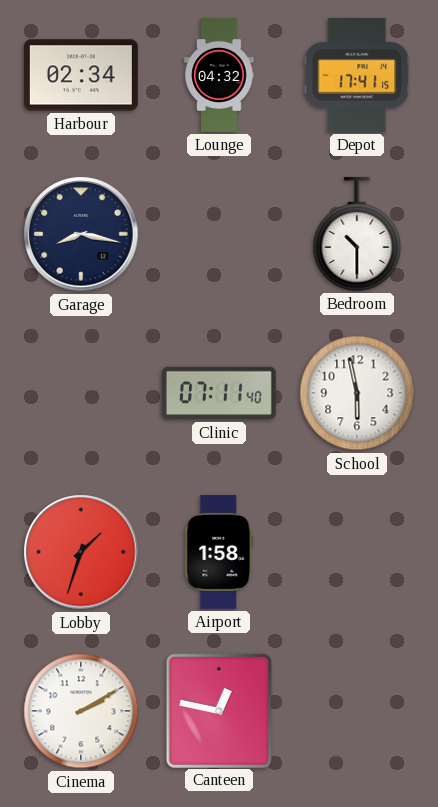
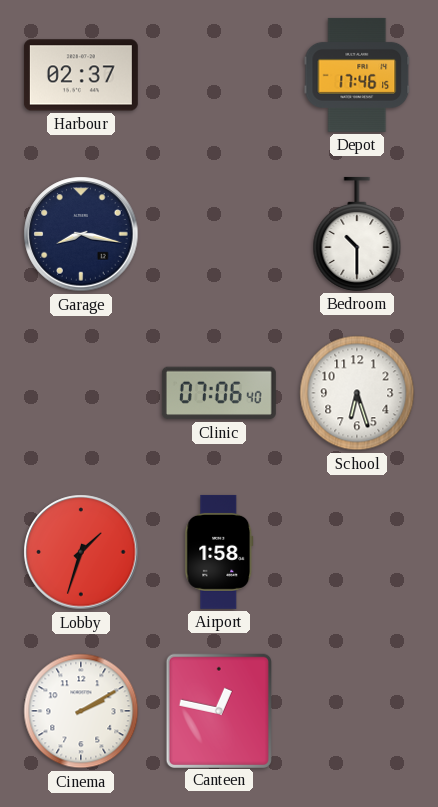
Harbour: 02:34 -> 02:37
Lounge: 04:32 -> none
Depot: 17:41 -> 17:46
Clinic: 07:11 -> 07:06
School: 5:58 -> 6:27
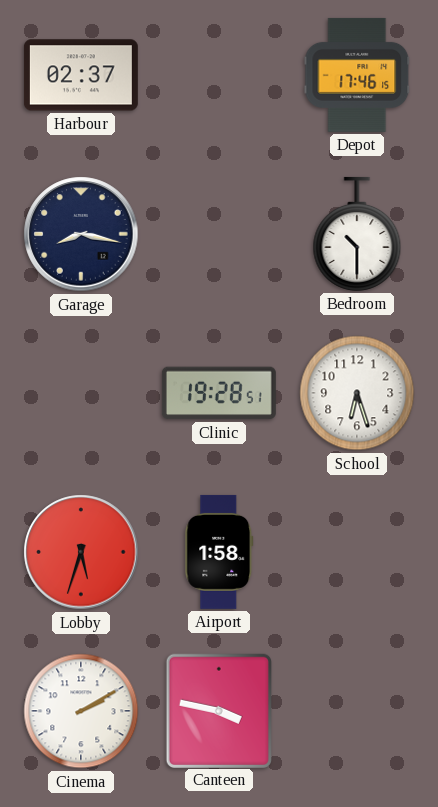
Clinic: 07:06 -> 19:28
Lobby: 1:33 -> 5:33
Canteen: 12:47 -> 3:47
